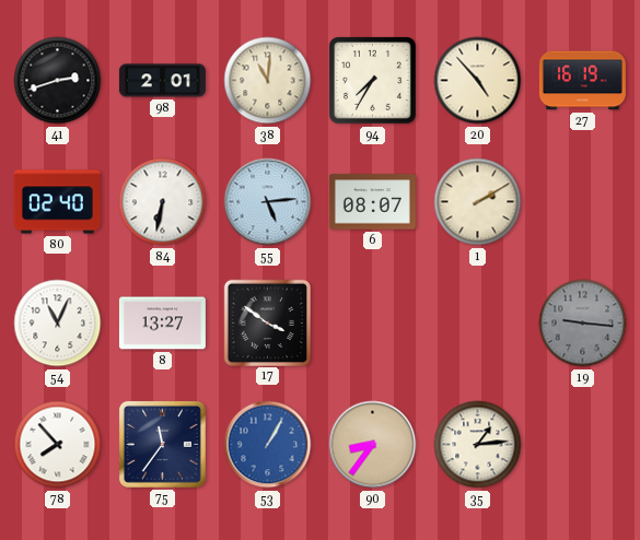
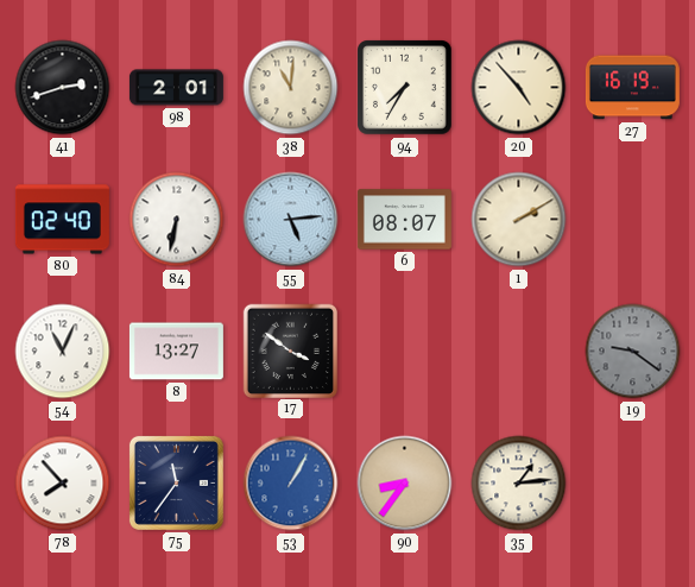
19: 9:16 -> 9:21
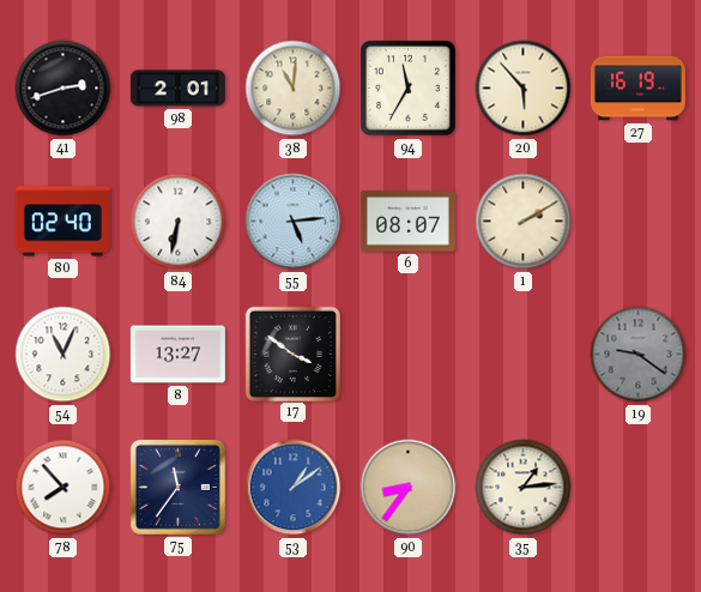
94: 7:35 -> 11:35
20: 4:53 -> 5:53
53: 1:05 -> 1:09
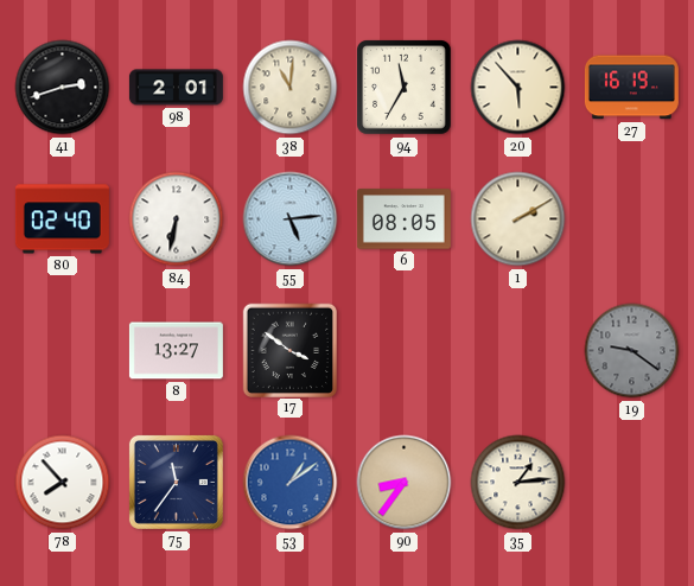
6: 08:07 -> 08:05
54: 11:04 -> none
